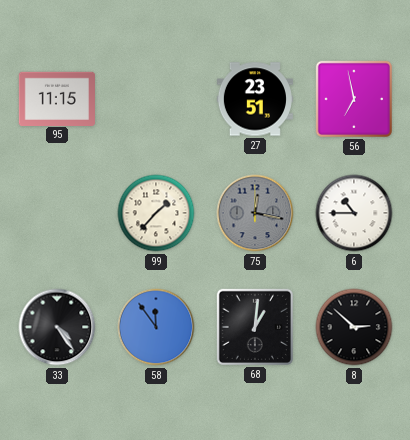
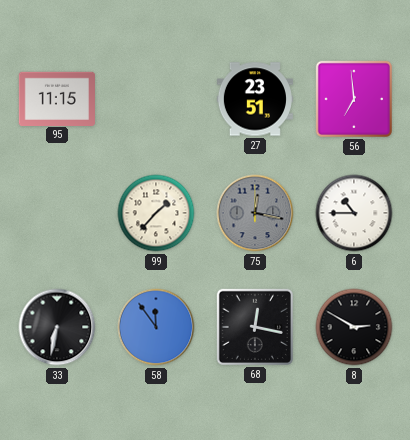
56: 6:58 -> 6:59
33: 4:24 -> 6:32
68: 1:01 -> 12:17
8: 2:52 -> 2:50
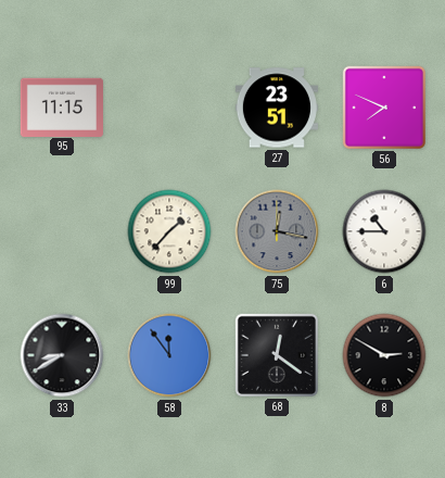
56: 6:59 -> 7:49
33: 6:32 -> 8:40
68: 12:17 -> 12:21
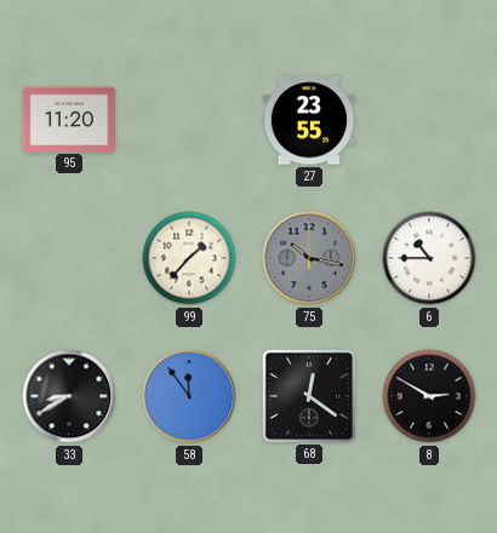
95: 11:15 -> 11:20
27: 23:51 -> 23:55
56: 7:49 -> none
75: 12:17 -> 10:17
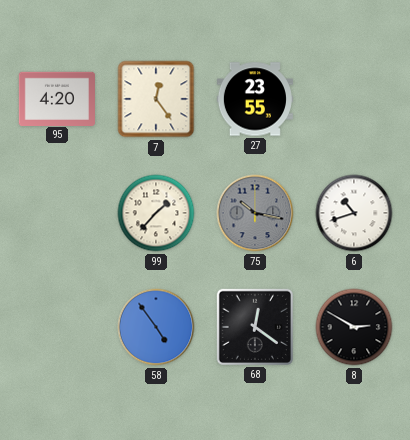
95: 11:20 -> 4:20
7: none -> 12:24
6: 10:45 -> 10:42
33: 8:40 -> none
58: 11:54 -> 4:54
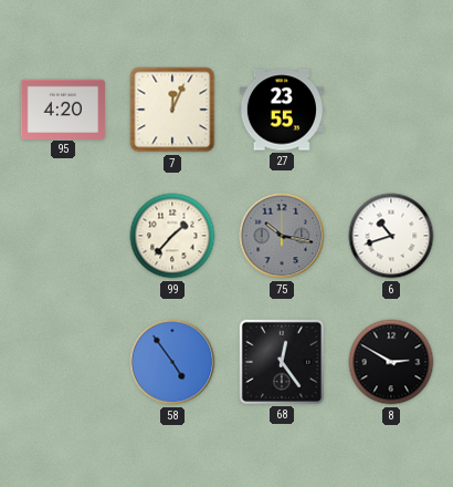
7: 12:24 -> 12:04
68: 12:21 -> 12:24
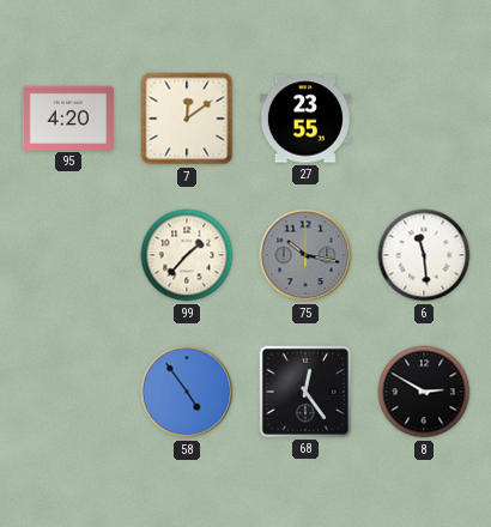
7: 12:04 -> 12:09
6: 10:42 -> 11:29
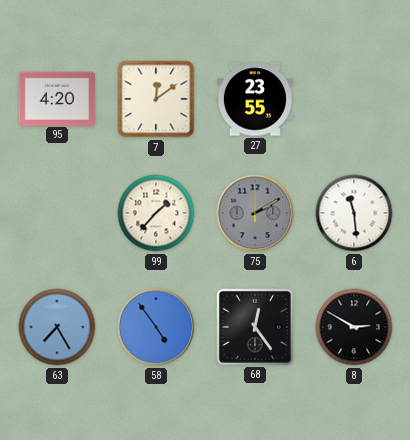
75: 10:17 -> 2:10
63: none -> 7:25
